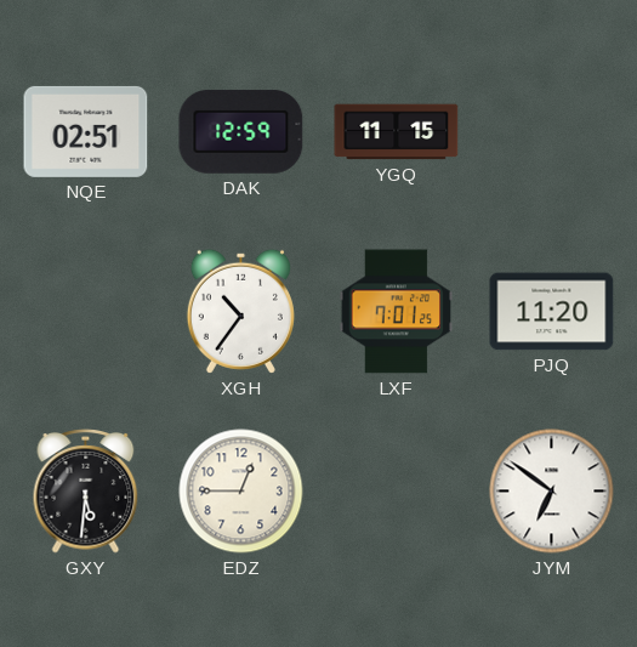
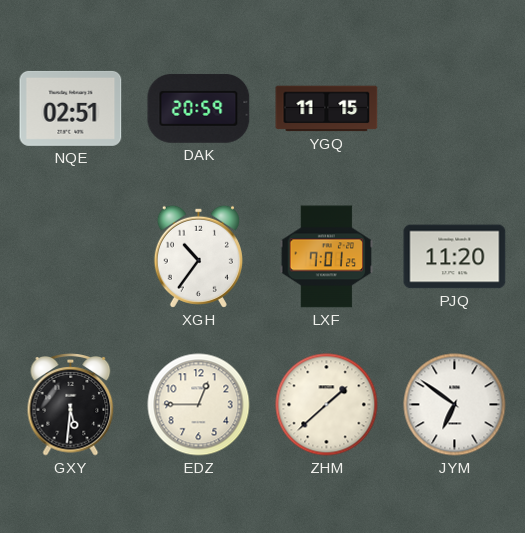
DAK: 12:59 -> 20:59
ZHM: none -> 1:38
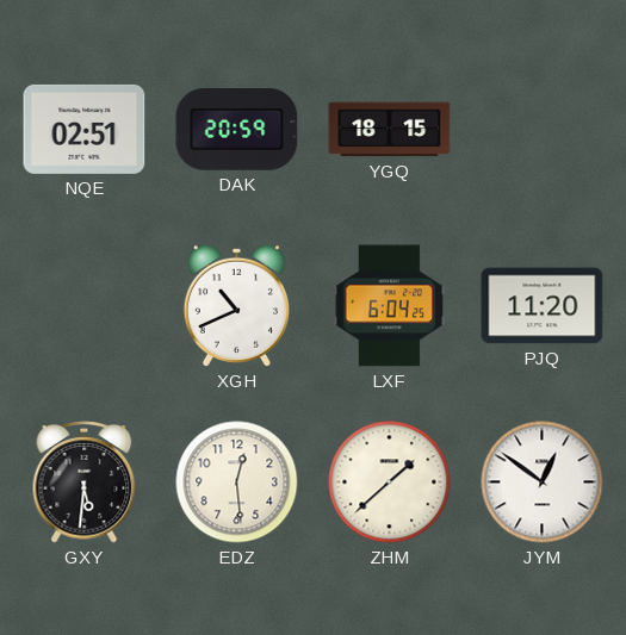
YGQ: 11:15 -> 18:15
XGH: 10:36 -> 10:41
LXF: 7:01 -> 6:04
EDZ: 12:45 -> 12:29
JYM: 6:51 -> 12:51
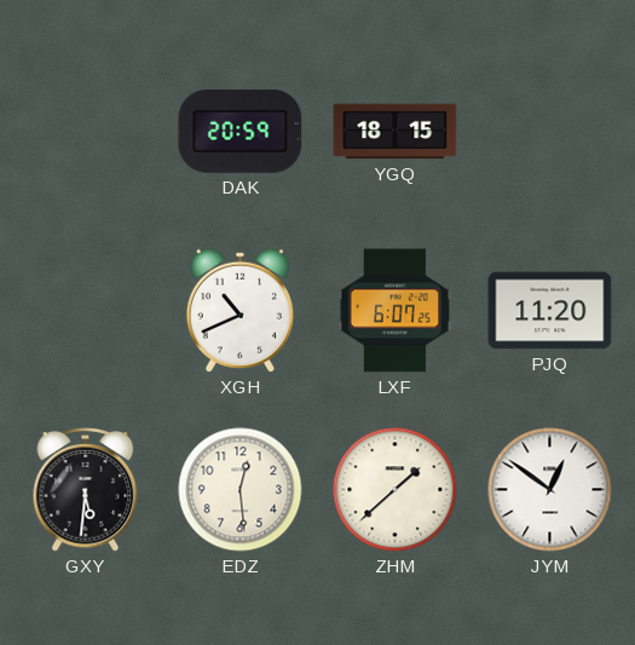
NQE: 02:51 -> none
LXF: 6:04 -> 6:07
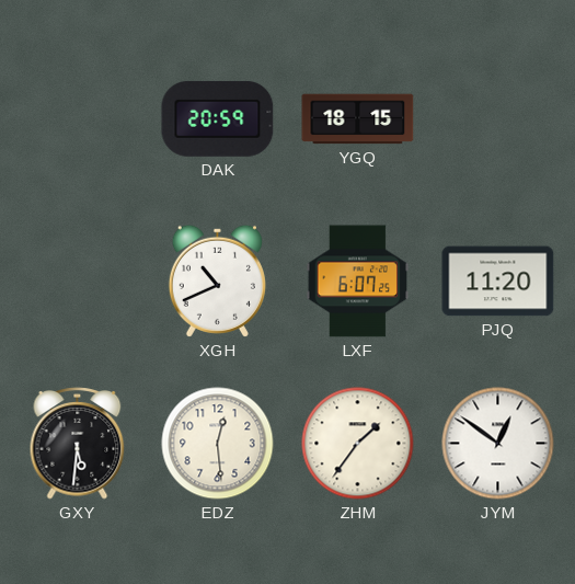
ZHM: 1:38 -> 1:36
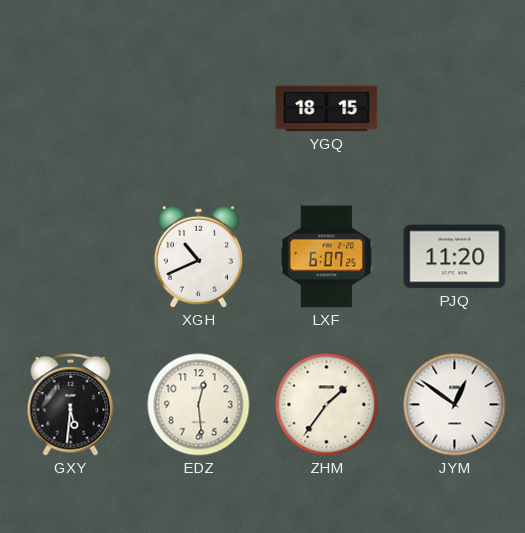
DAK: 20:59 -> none
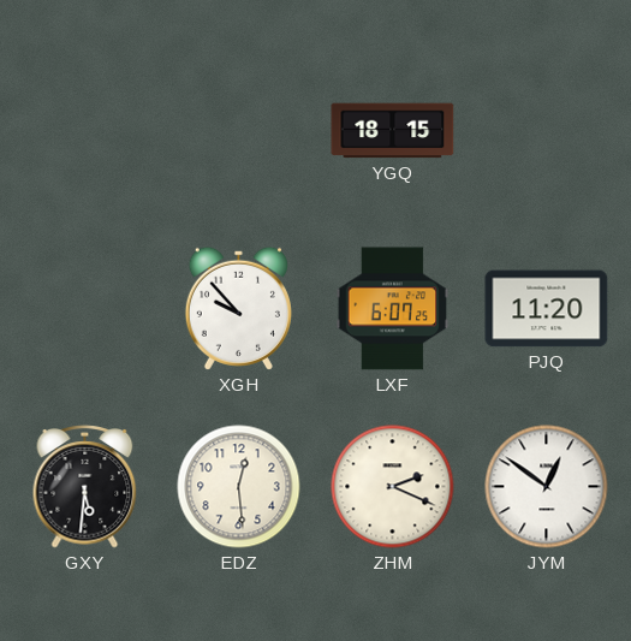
XGH: 10:41 -> 9:53
ZHM: 1:36 -> 2:19
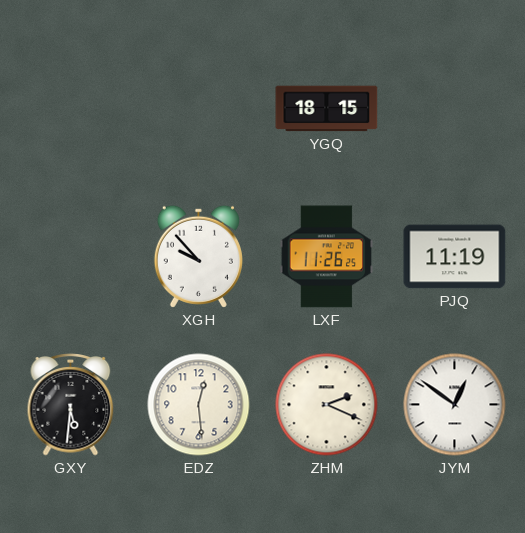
LXF: 6:07 -> 11:26
PJQ: 11:20 -> 11:19
